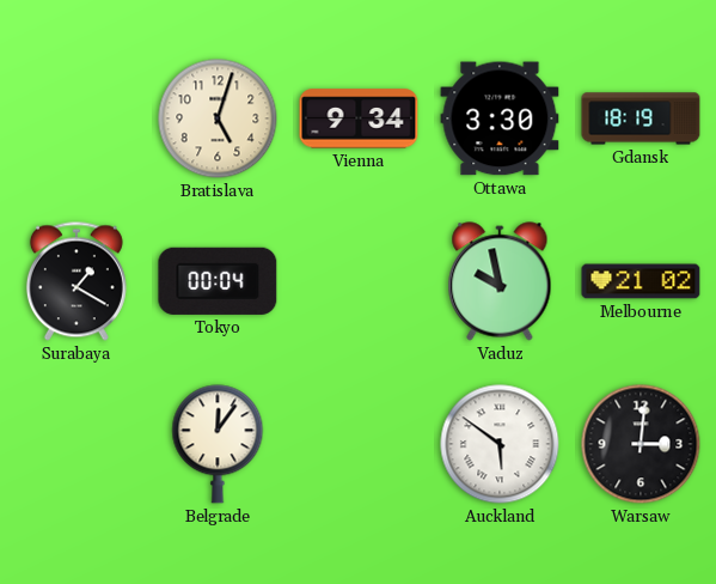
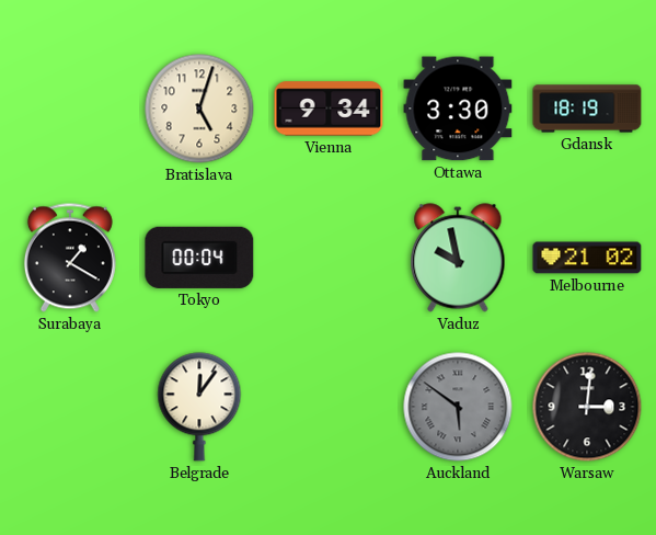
Auckland dial: white -> grey
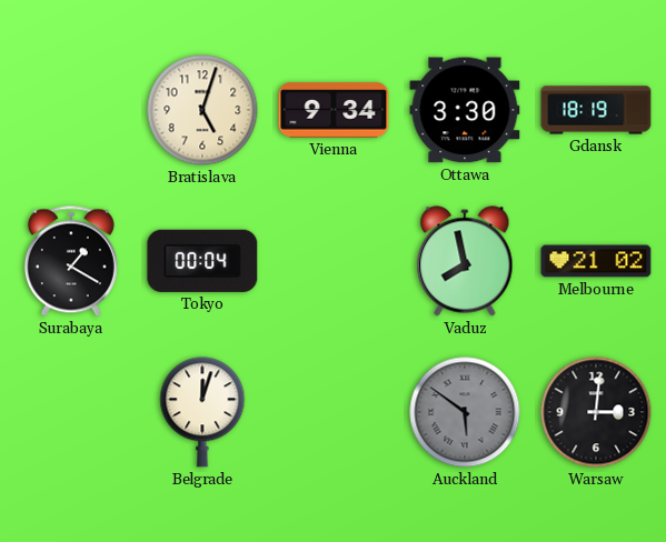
Vaduz: 9:58 -> 7:58
Belgrade: 12:06 -> 12:03
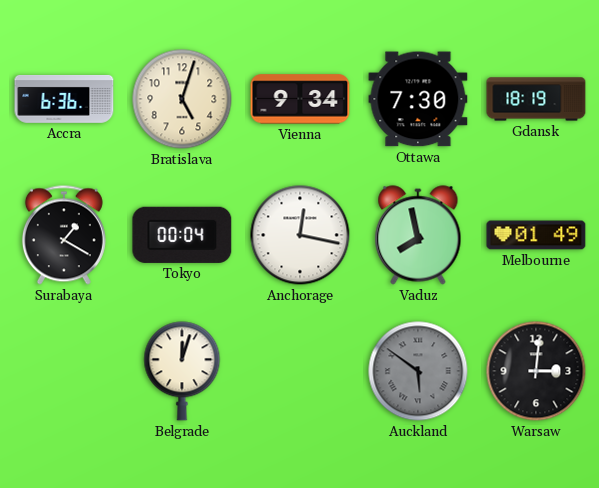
Accra: none -> 6:36
Ottawa: 3:30 -> 7:30
Anchorage: none -> 12:17
Melbourne: 21:02 -> 01:49
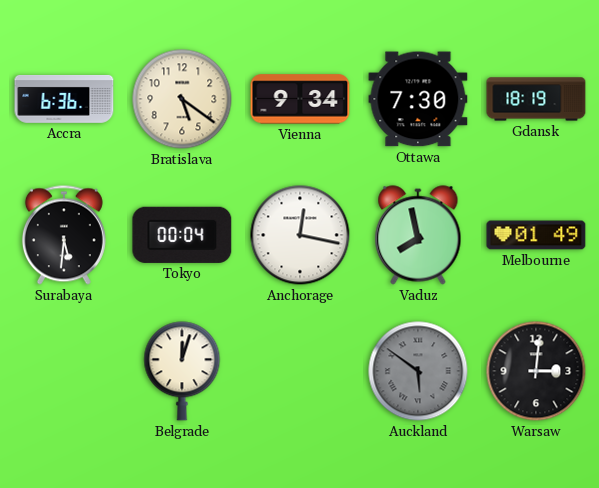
Bratislava: 5:03 -> 5:21
Surabaya: 1:20 -> 5:31
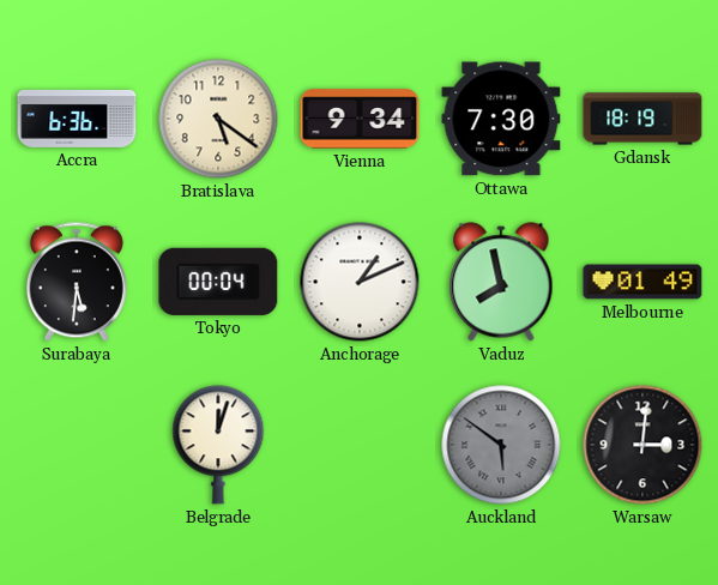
Anchorage: 12:17 -> 1:11
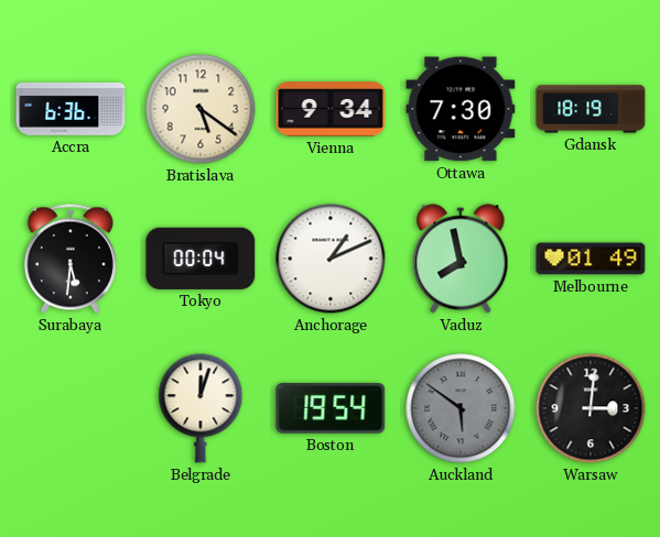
Boston: none -> 19:54
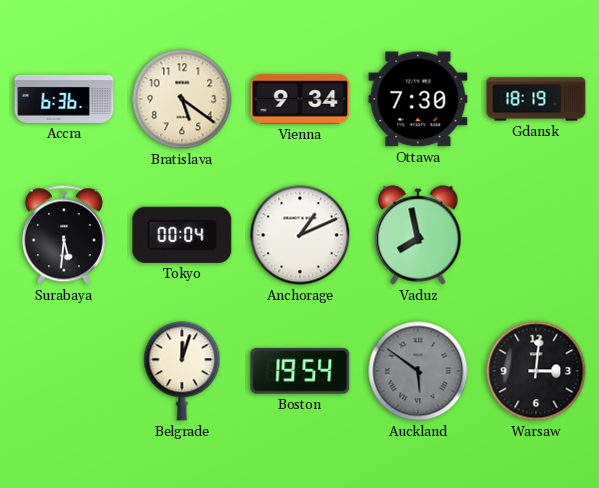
Melbourne: 01:49 -> none
